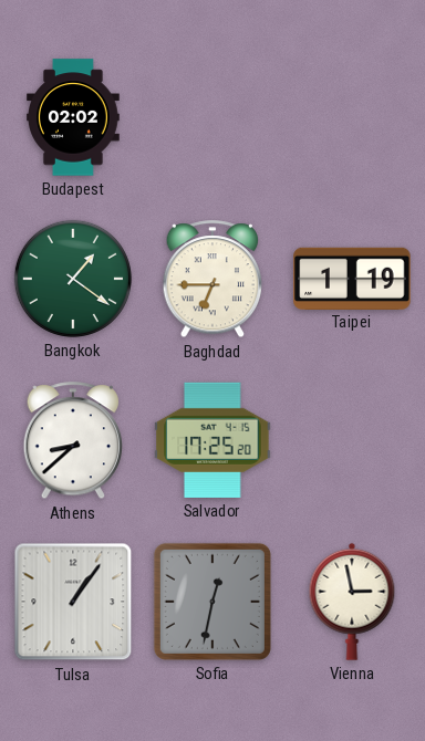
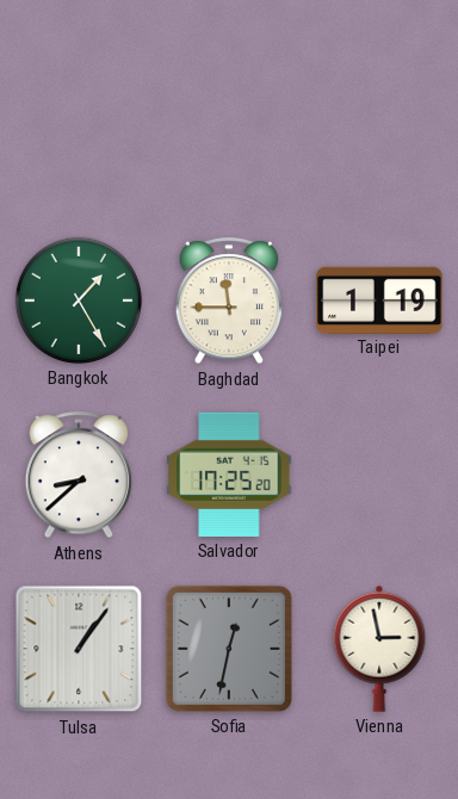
Budapest: 02:02 -> none
Bangkok: 1:21 -> 1:25
Baghdad: 6:45 -> 11:45
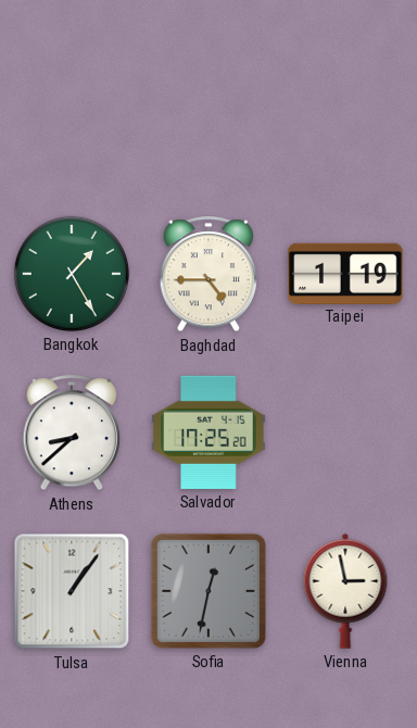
Baghdad: 11:45 -> 4:45
